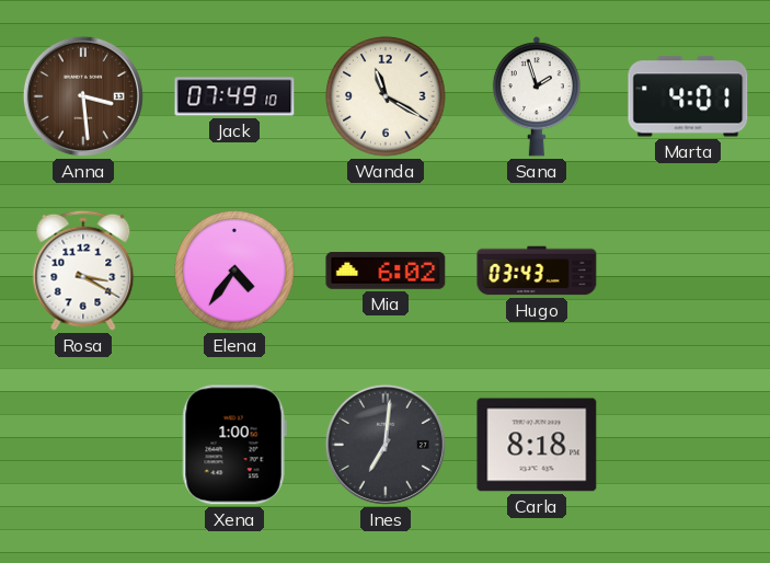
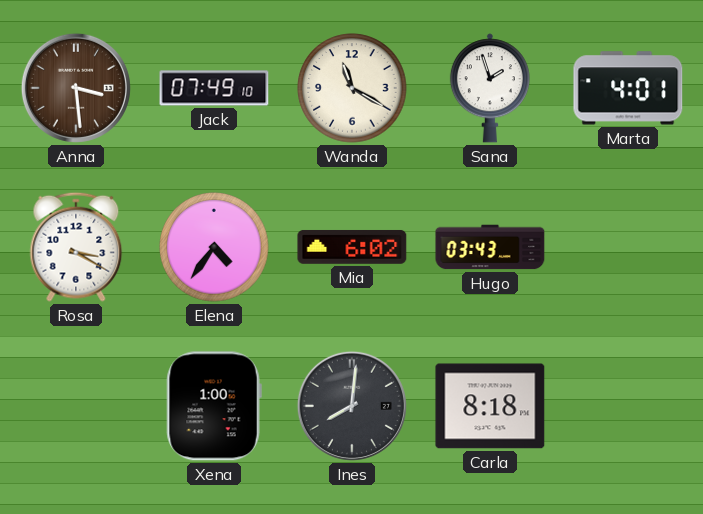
Ines: 7:01 -> 8:01
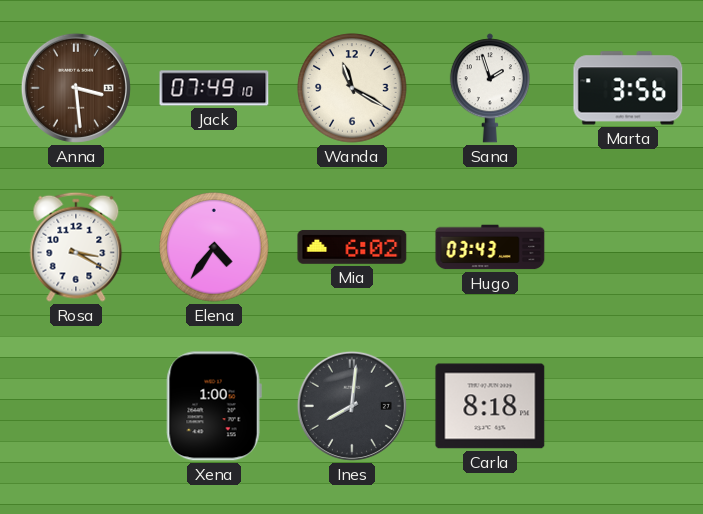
Marta: 4:01 -> 3:56
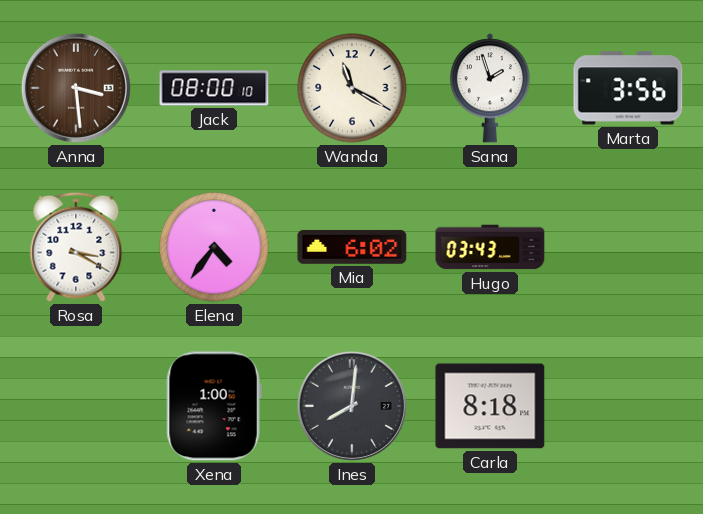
Jack: 07:49 -> 08:00
